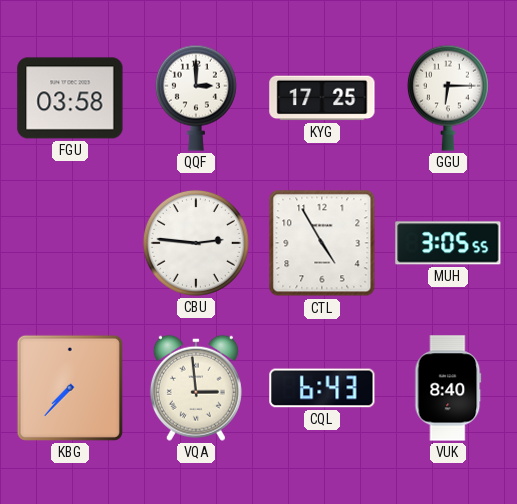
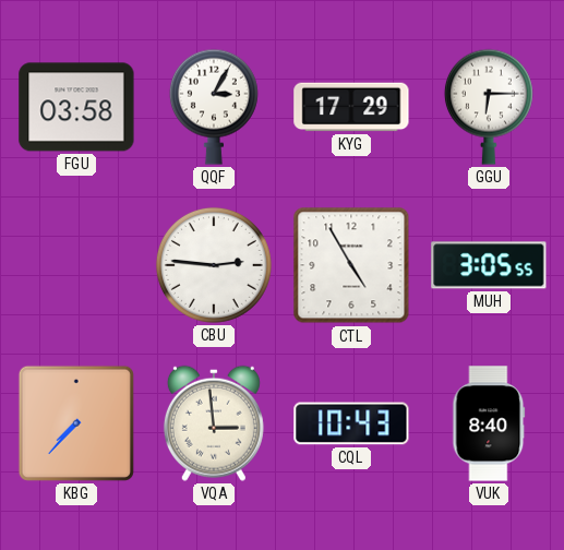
QQF: 3:00 -> 3:05
KYG: 17:25 -> 17:29
CQL: 6:43 -> 10:43
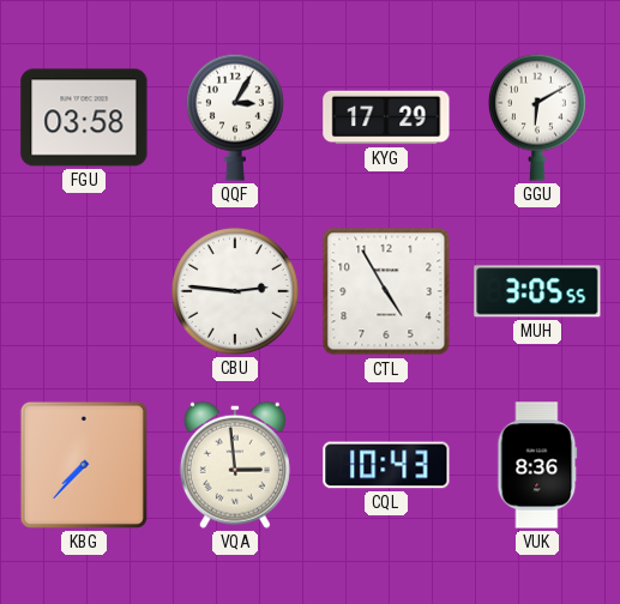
GGU: 6:15 -> 6:10
VUK: 8:40 -> 8:36
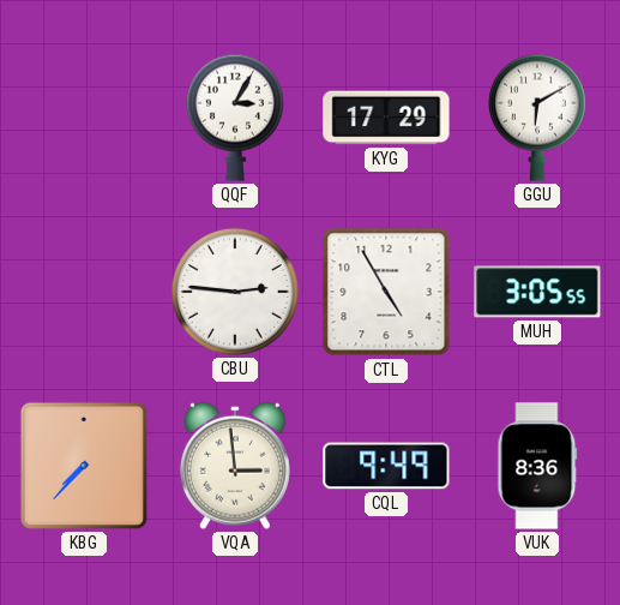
FGU: 03:58 -> none
CQL: 10:43 -> 9:49
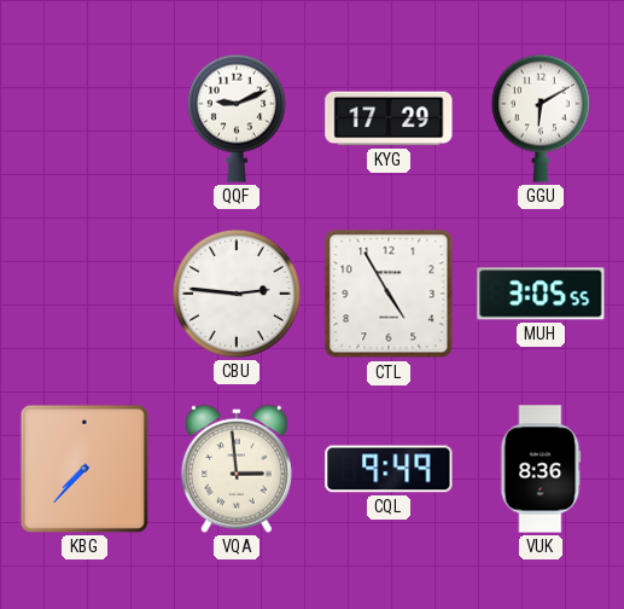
QQF: 3:05 -> 9:11
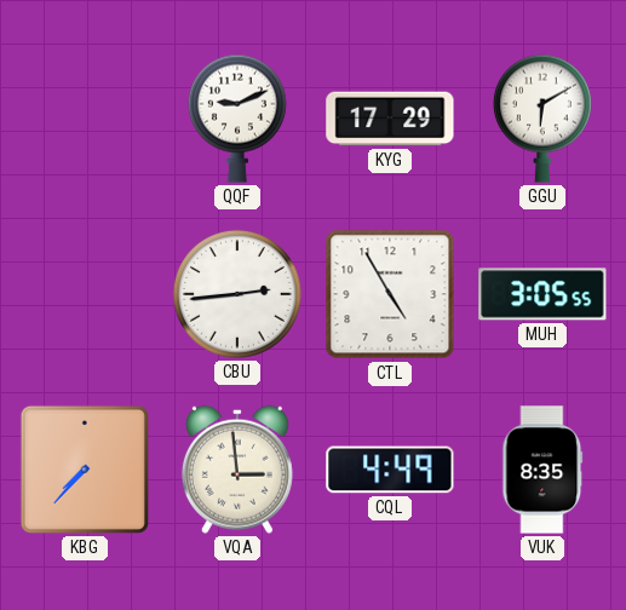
CBU: 2:46 -> 2:44
CQL: 9:49 -> 4:49
VUK: 8:36 -> 8:35
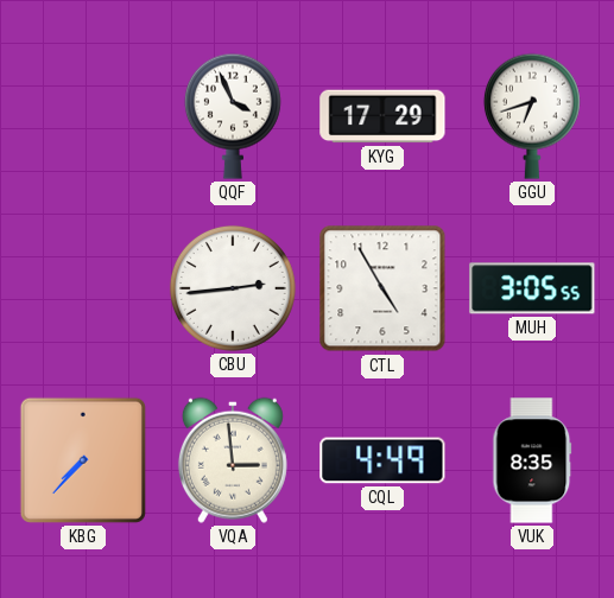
QQF: 9:11 -> 3:56
GGU: 6:10 -> 6:42
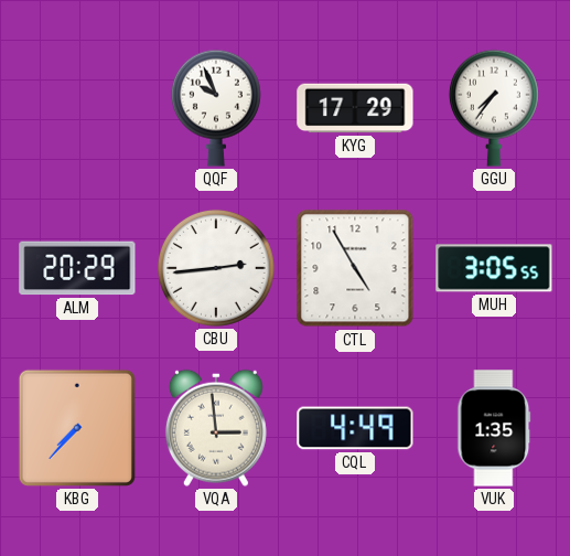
QQF: 3:56 -> 9:56
GGU: 6:42 -> 7:36
ALM: none -> 20:29
VUK: 8:35 -> 1:35
